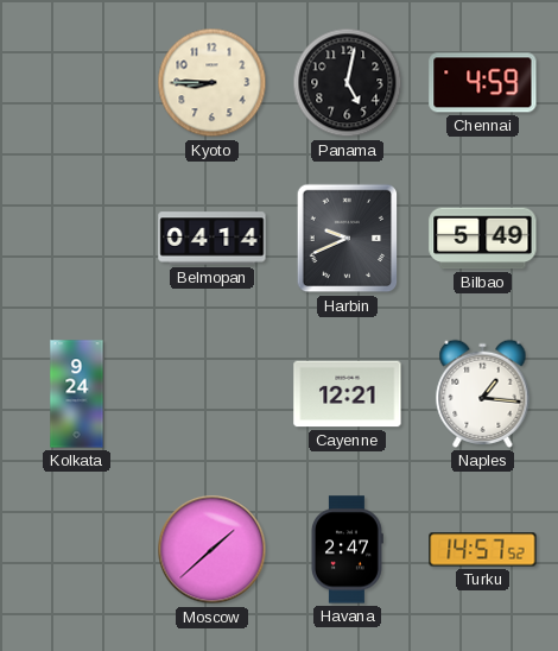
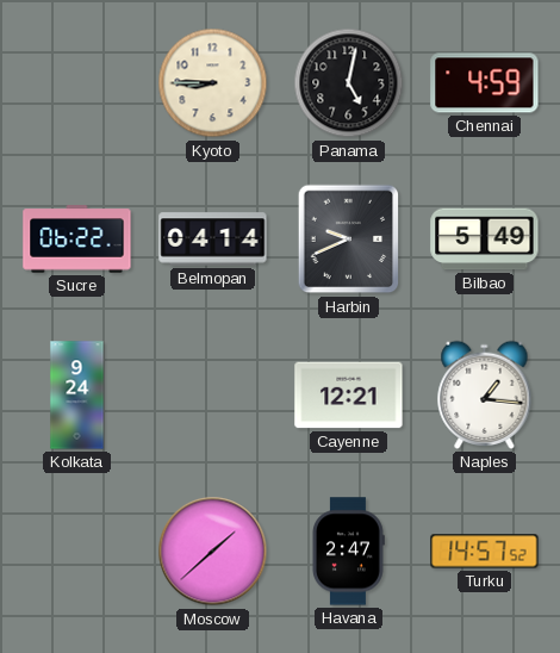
Sucre: none -> 06:22
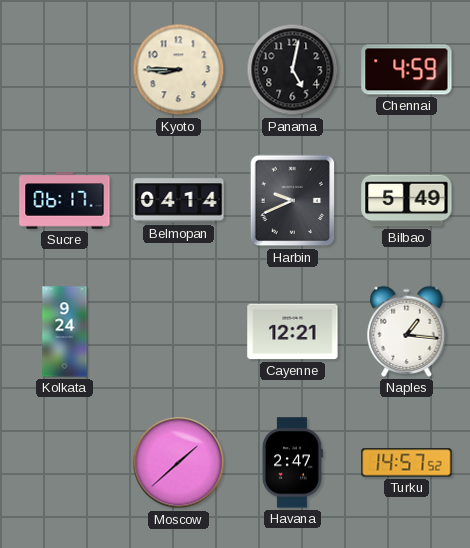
Sucre: 06:22 -> 06:17
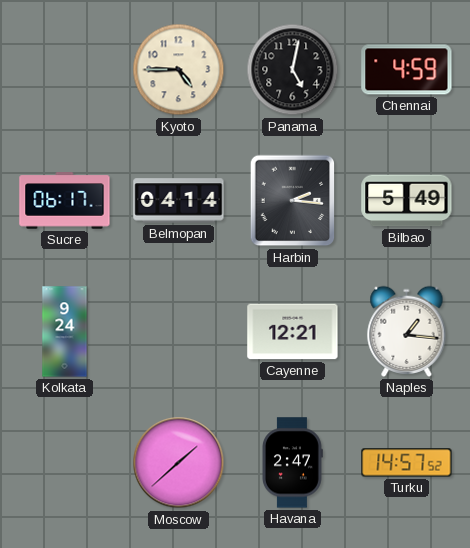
Kyoto: 8:45 -> 4:45
Harbin: 9:41 -> 2:16
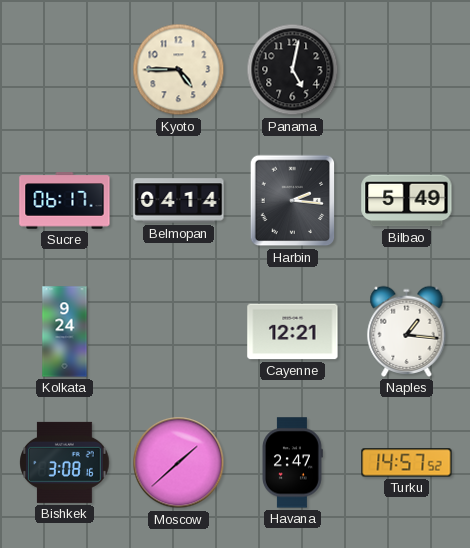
Chennai: 4:59 -> none
Bishkek: none -> 3:08
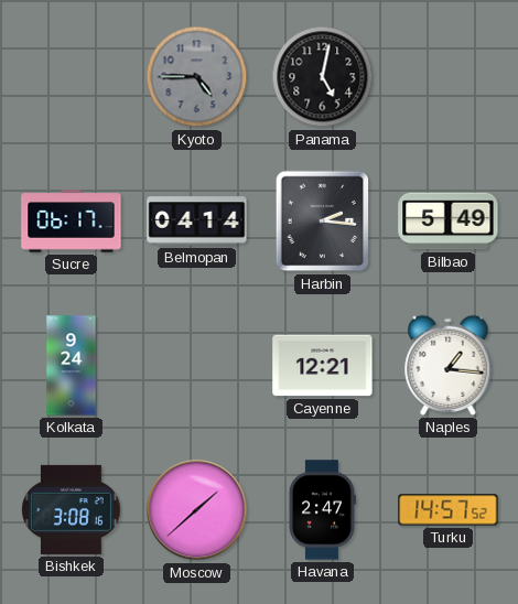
Kyoto dial: cream -> grey
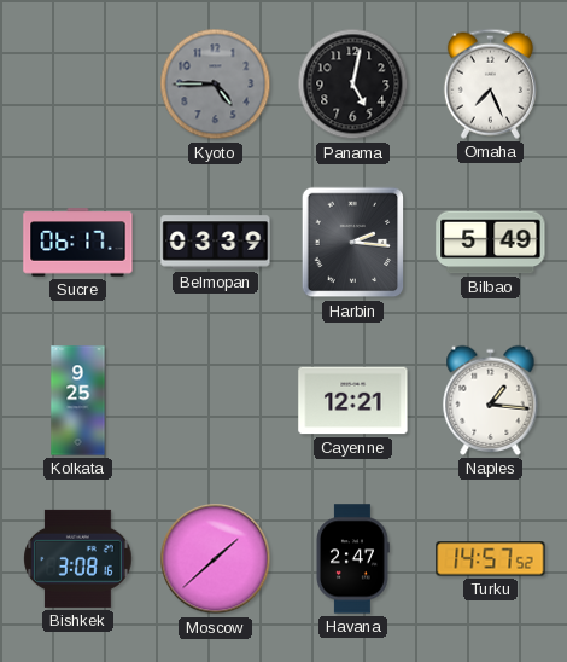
Omaha: none -> 7:26
Belmopan: 04:14 -> 03:39
Kolkata: 9:24 -> 9:25
